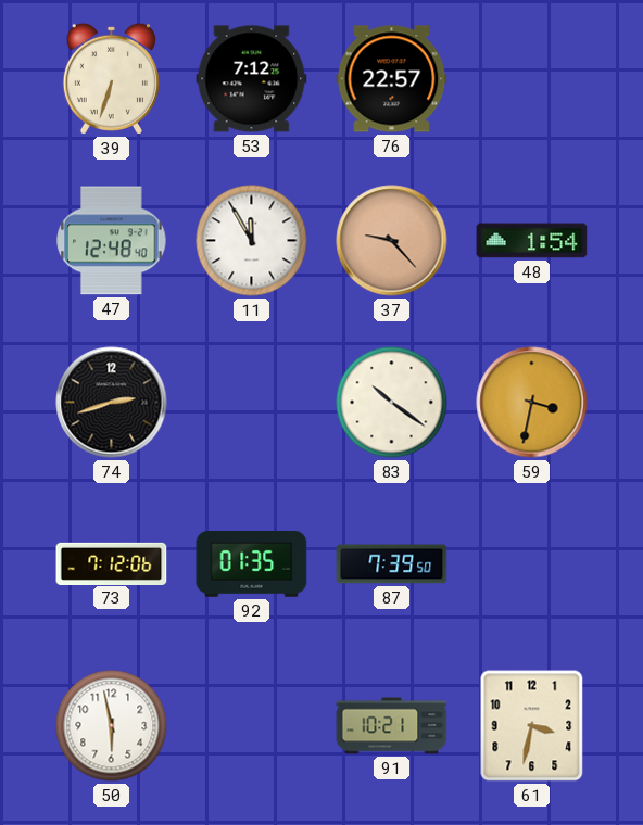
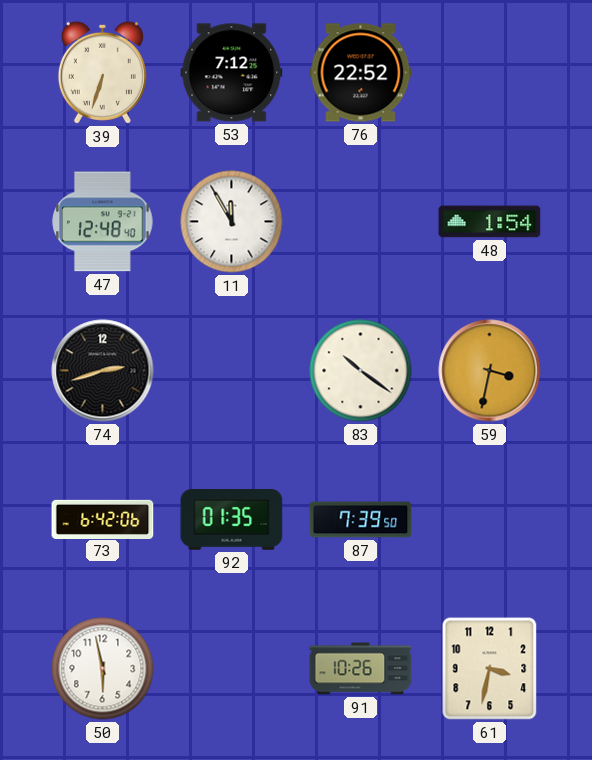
76: 22:57 -> 22:52
37: 9:23 -> none
73: 7:12 -> 6:42
91: 10:21 -> 10:26
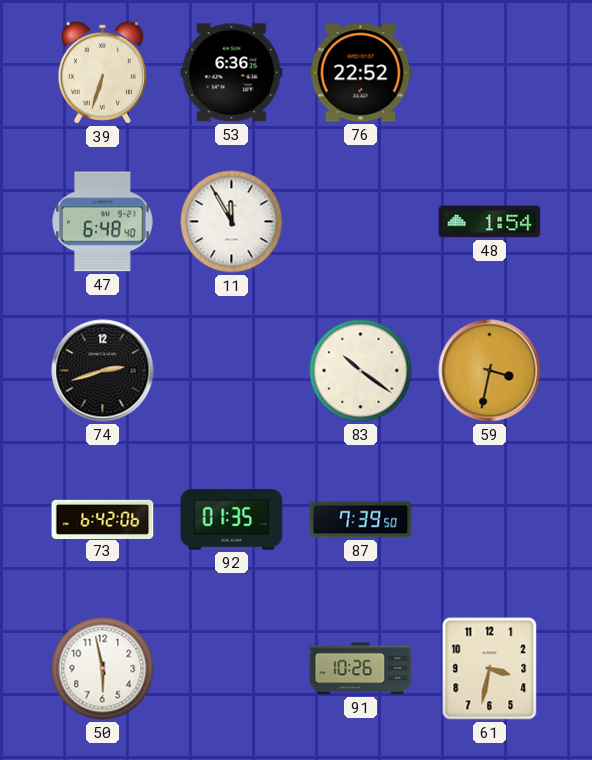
53: 7:12 -> 6:36
47: 12:48 -> 6:48
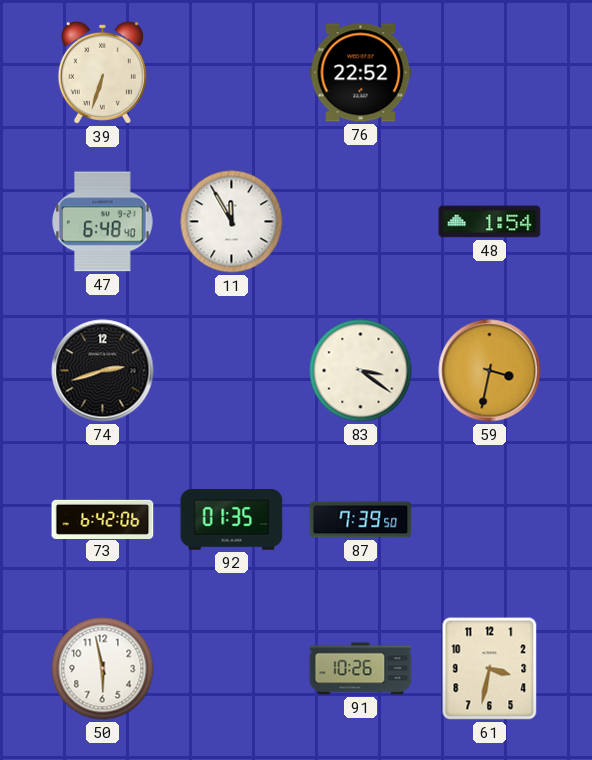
53: 6:36 -> none
83: 10:21 -> 3:21
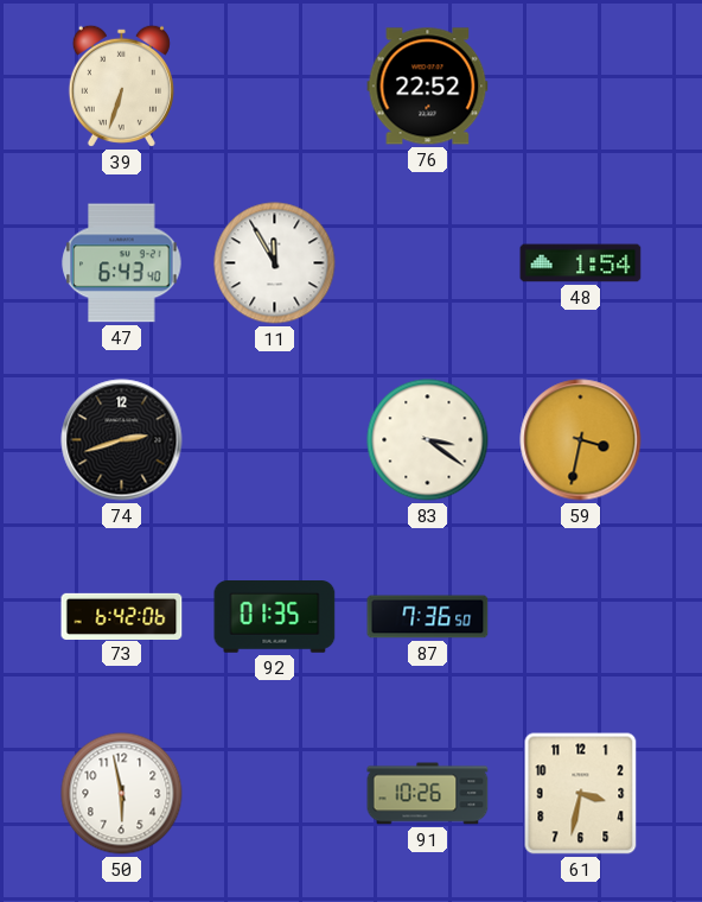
47: 6:48 -> 6:43
87: 7:39 -> 7:36
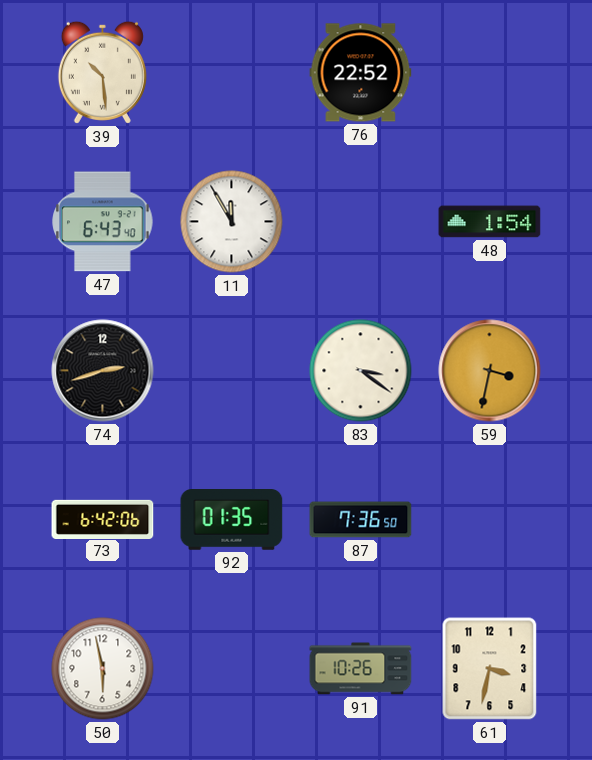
39: 6:33 -> 10:29
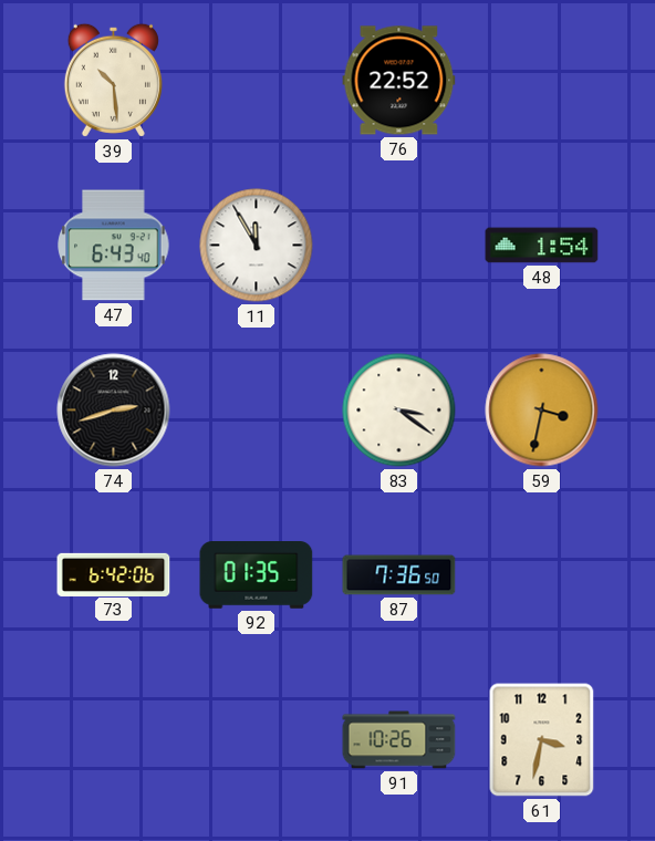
50: 5:58 -> none
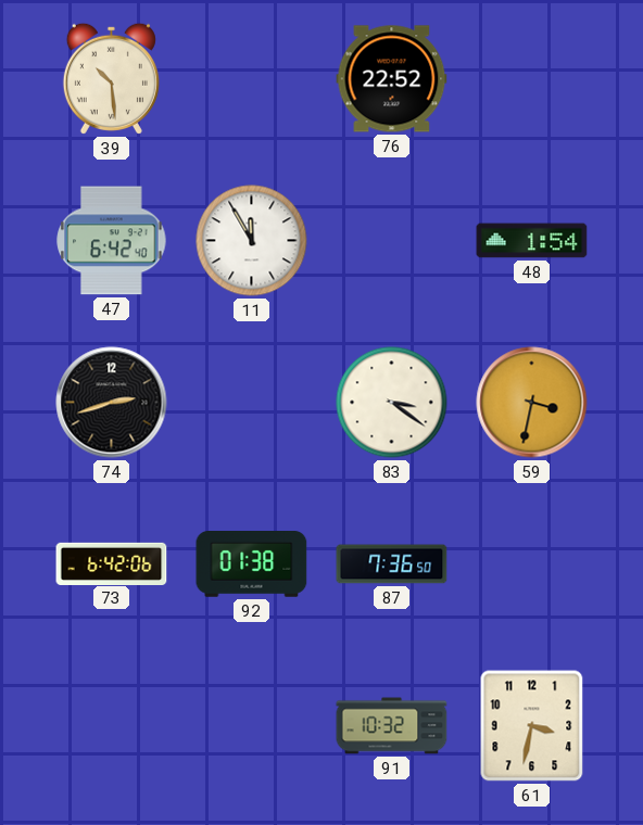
47: 6:43 -> 6:42
92: 01:35 -> 01:38
91: 10:26 -> 10:32
